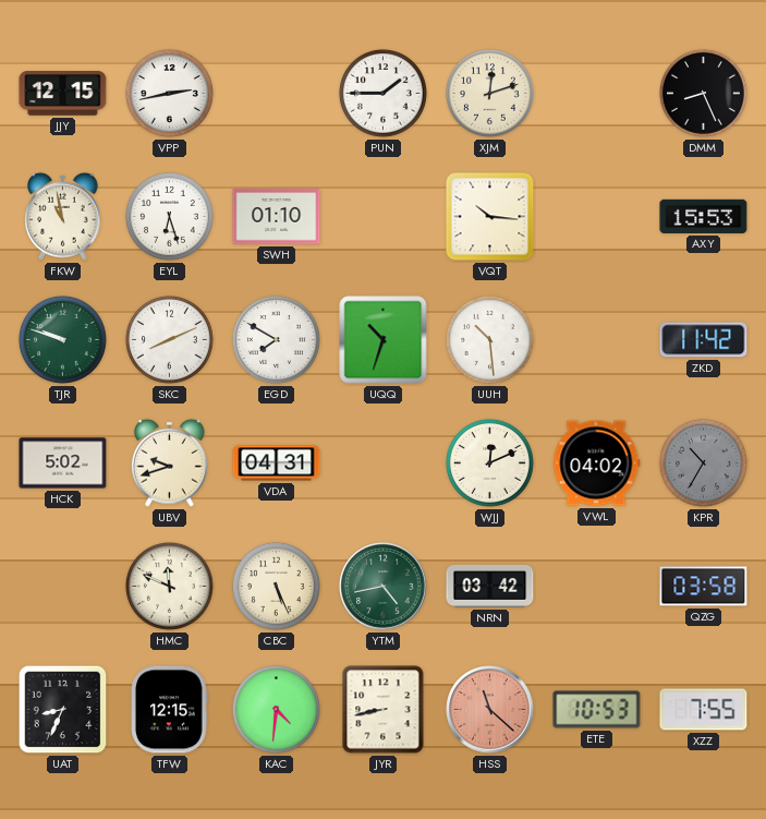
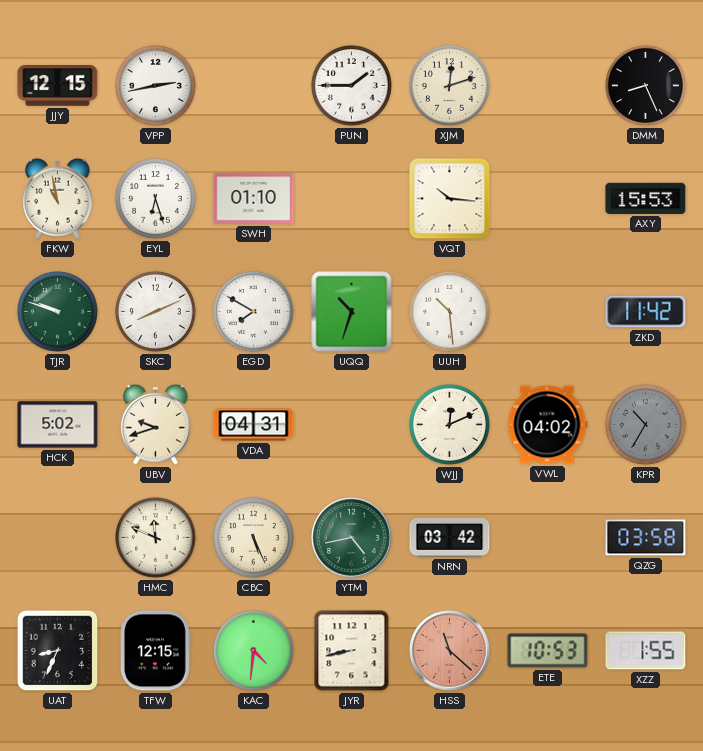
XZZ: 7:55 -> 1:55
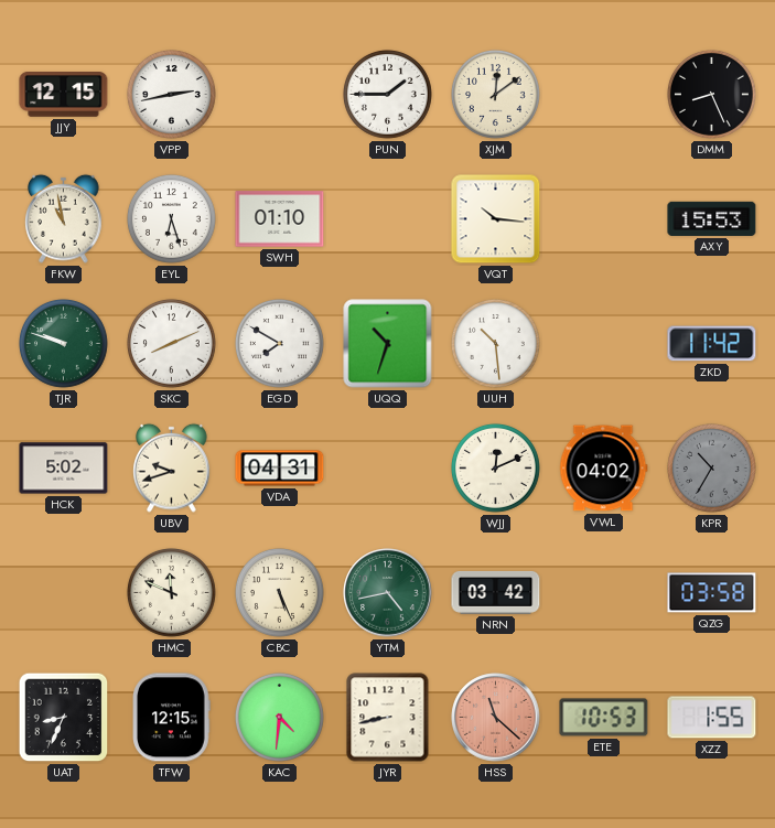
XJM: 12:12 -> 12:09
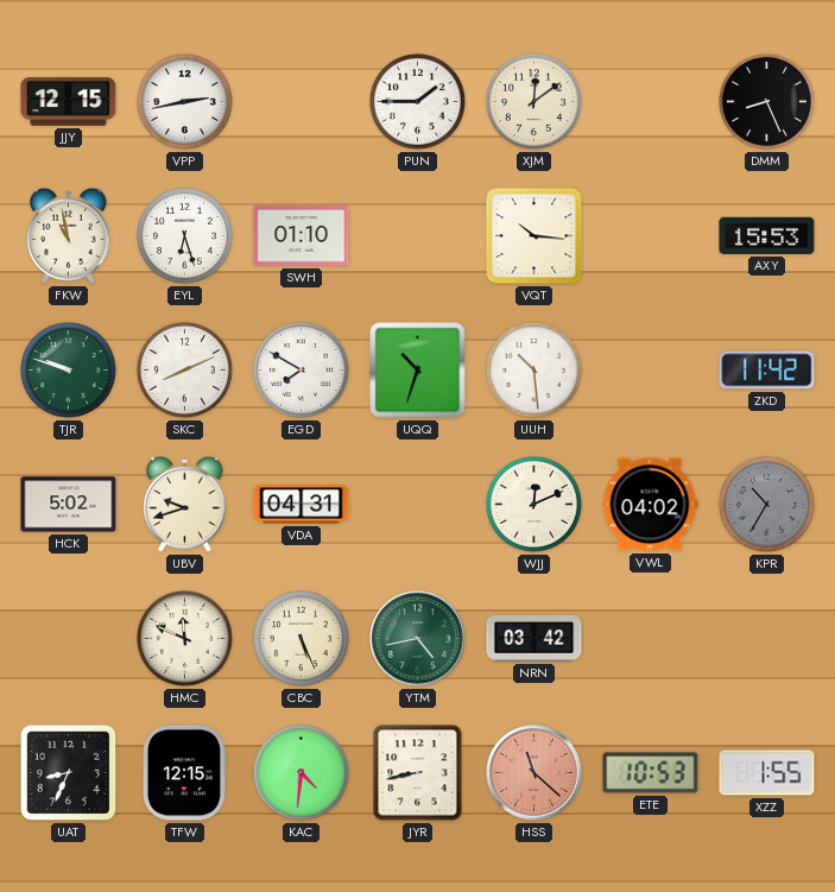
QZG: 03:58 -> none
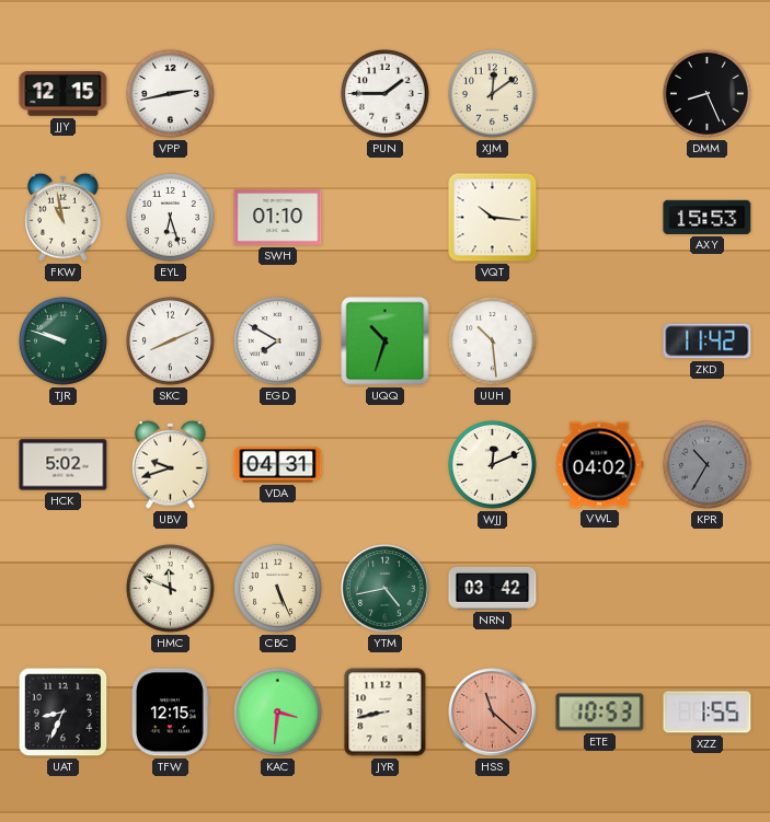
KAC: 4:31 -> 3:31
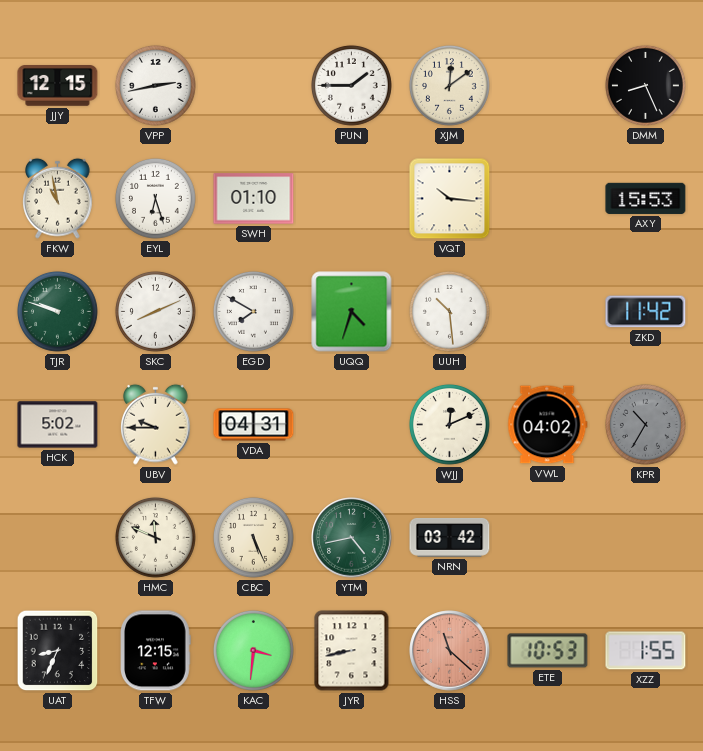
UQQ: 10:33 -> 4:33
UBV: 9:42 -> 9:45
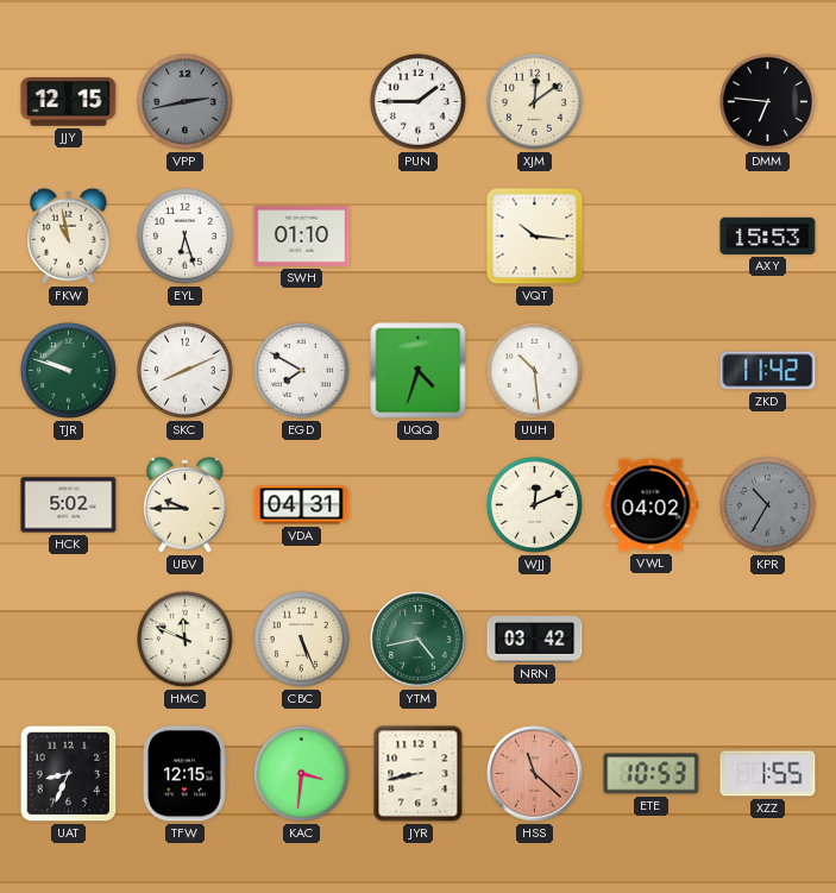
VPP dial: white -> grey
DMM: 8:26 -> 6:46
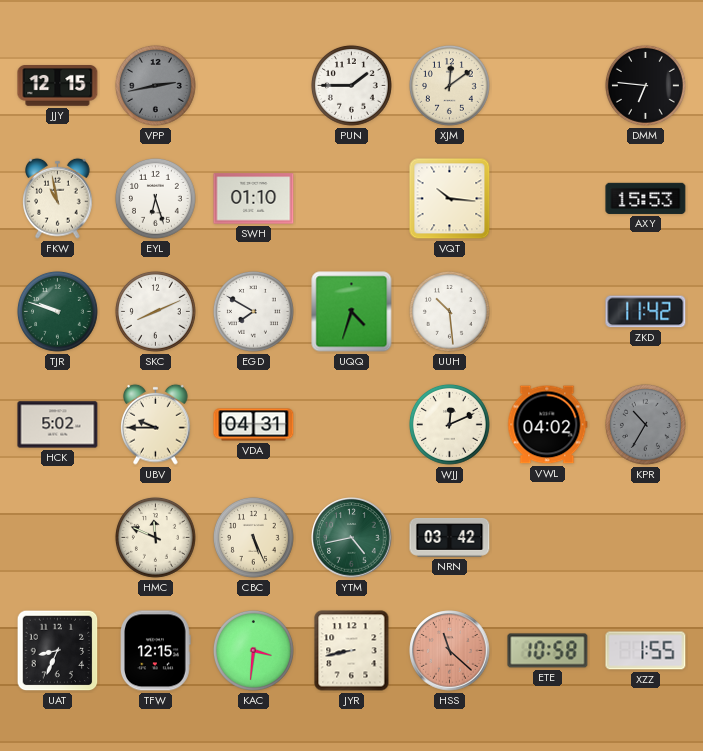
ETE: 10:53 -> 10:58
